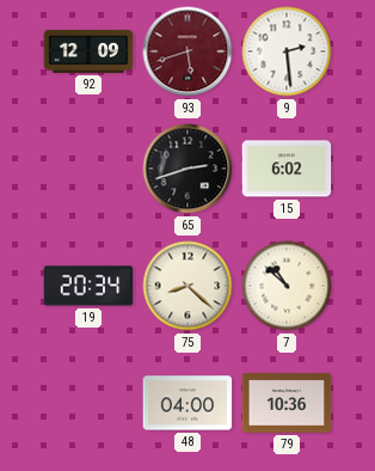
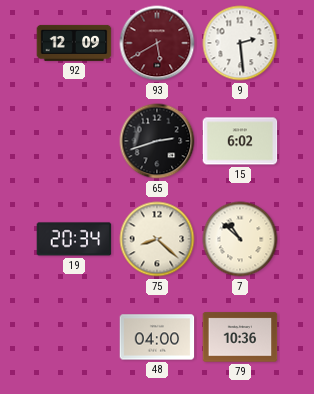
93: 5:42 -> 5:40
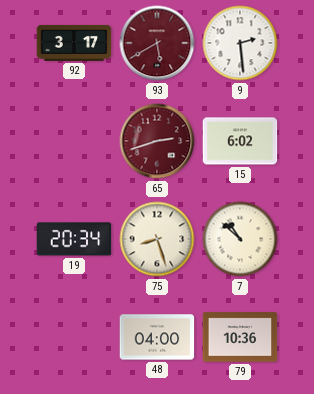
92: 12:09 -> 3:17
65 dial: black -> burgundy
75: 8:22 -> 8:27
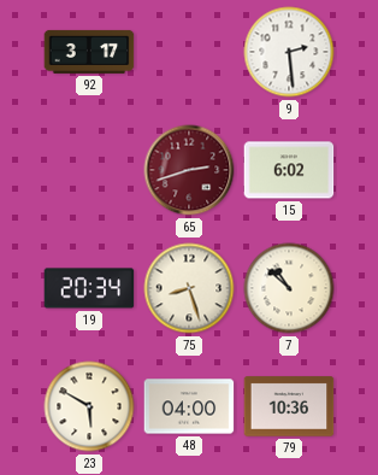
93: 5:40 -> none
23: none -> 5:50
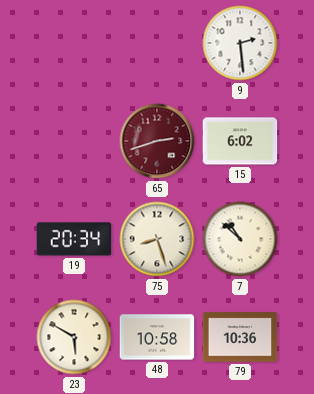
92: 3:17 -> none
48: 04:00 -> 10:58
